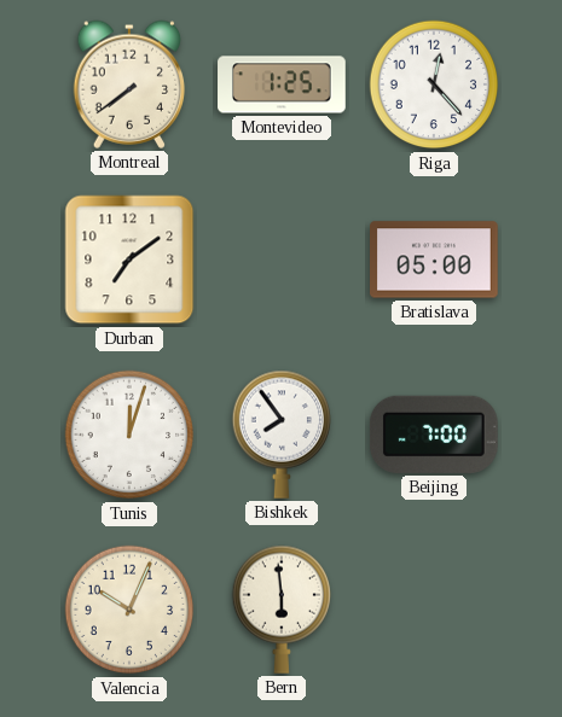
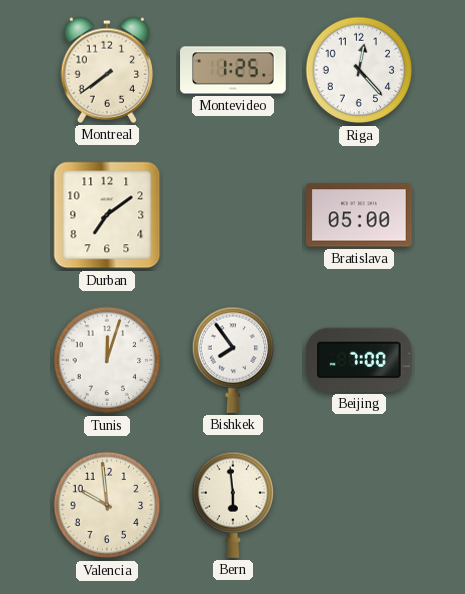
Valencia: 10:04 -> 9:59
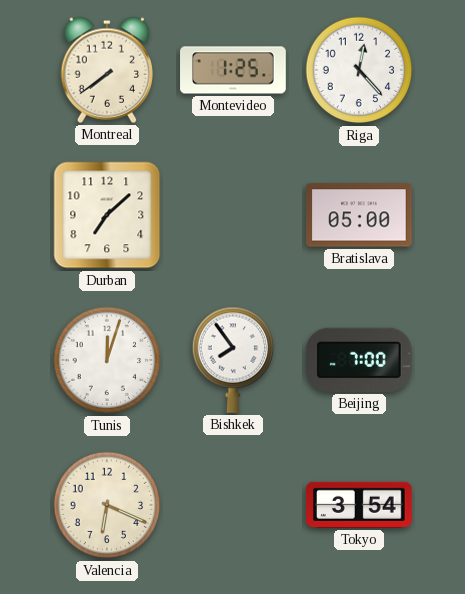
Durban: 7:09 -> 7:08
Valencia: 9:59 -> 6:19
Bern: 5:59 -> none
Tokyo: none -> 3:54
